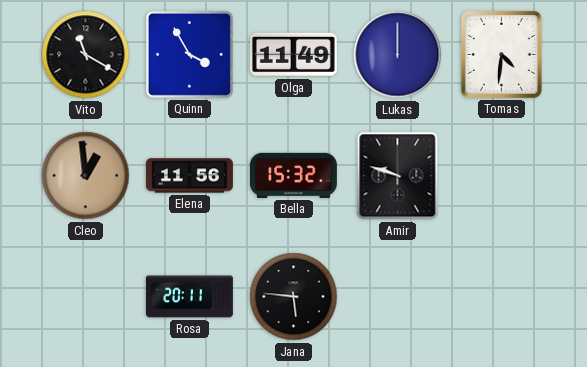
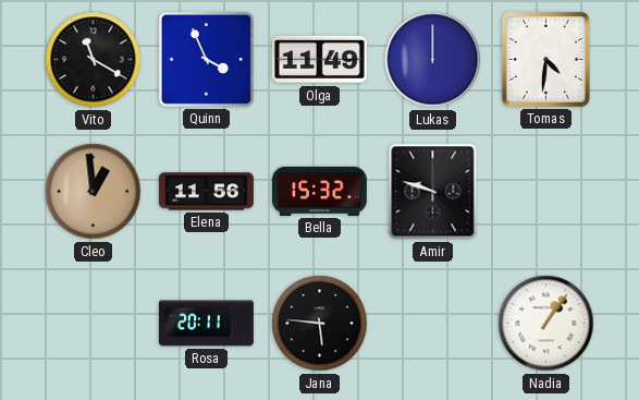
Quinn: 3:55 -> 3:56
Nadia: none -> 1:06
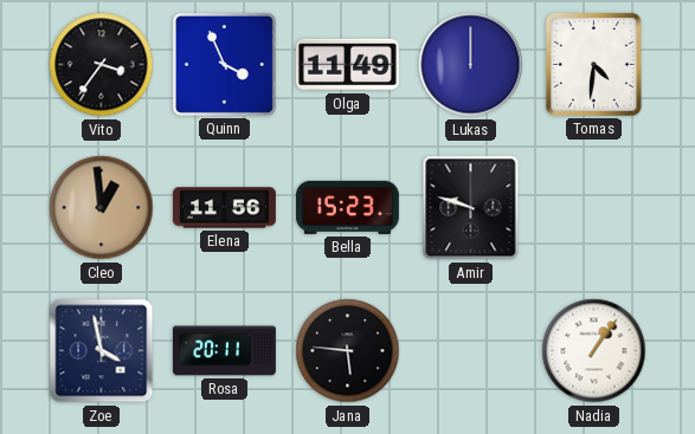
Vito: 11:20 -> 3:36
Bella: 15:32 -> 15:23
Zoe: none -> 3:58
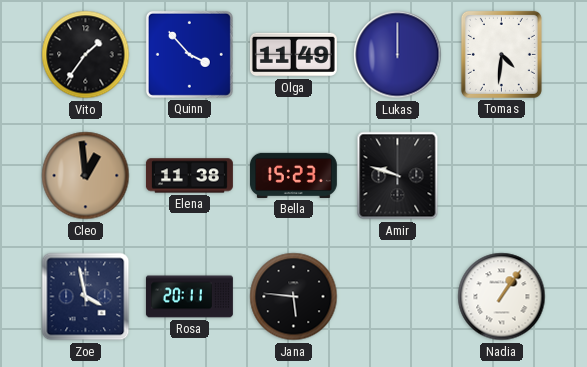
Vito: 3:36 -> 1:36
Quinn: 3:56 -> 3:53
Elena: 11:56 -> 11:38
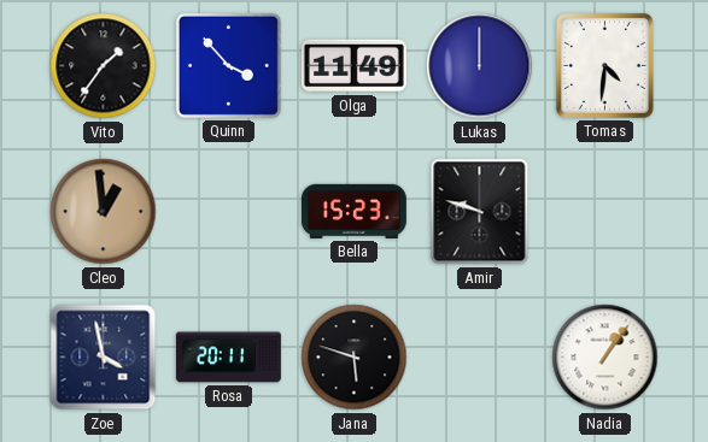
Elena: 11:38 -> none
Jana: 5:46 -> 5:48
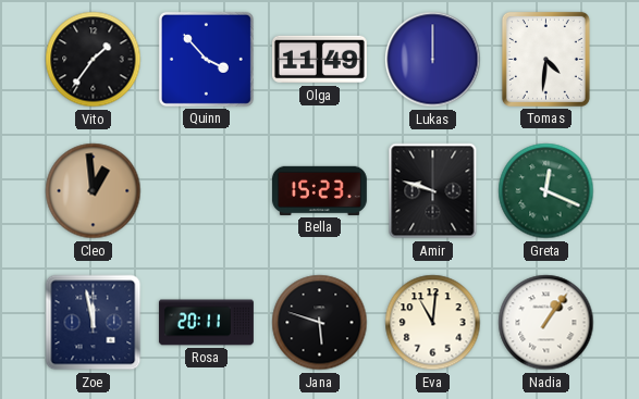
Greta: none -> 12:19
Zoe: 3:58 -> 11:58
Eva: none -> 11:01
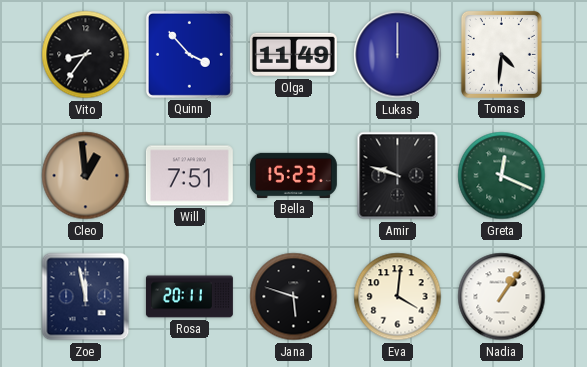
Vito: 1:36 -> 8:36
Will: none -> 7:51
Eva: 11:01 -> 4:01
